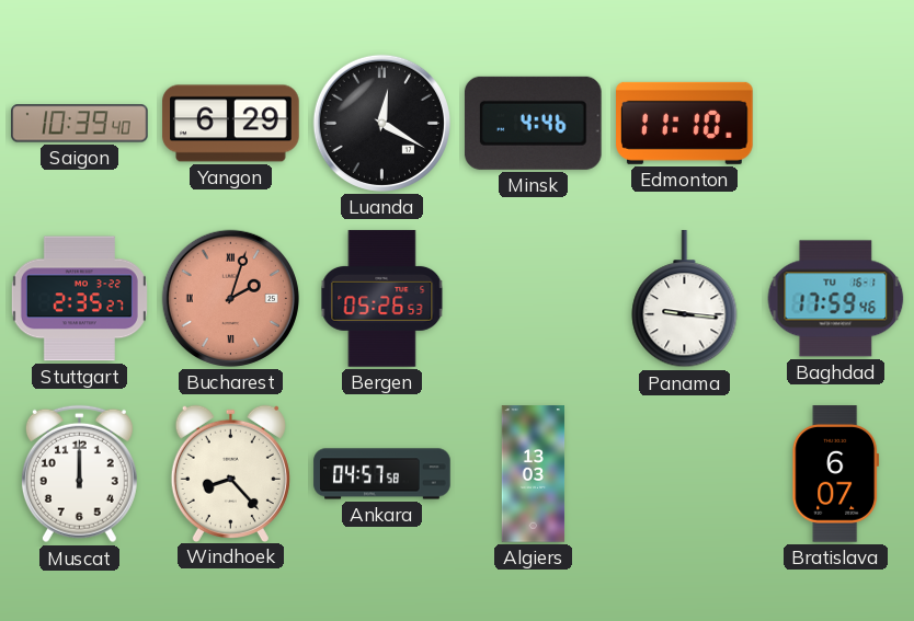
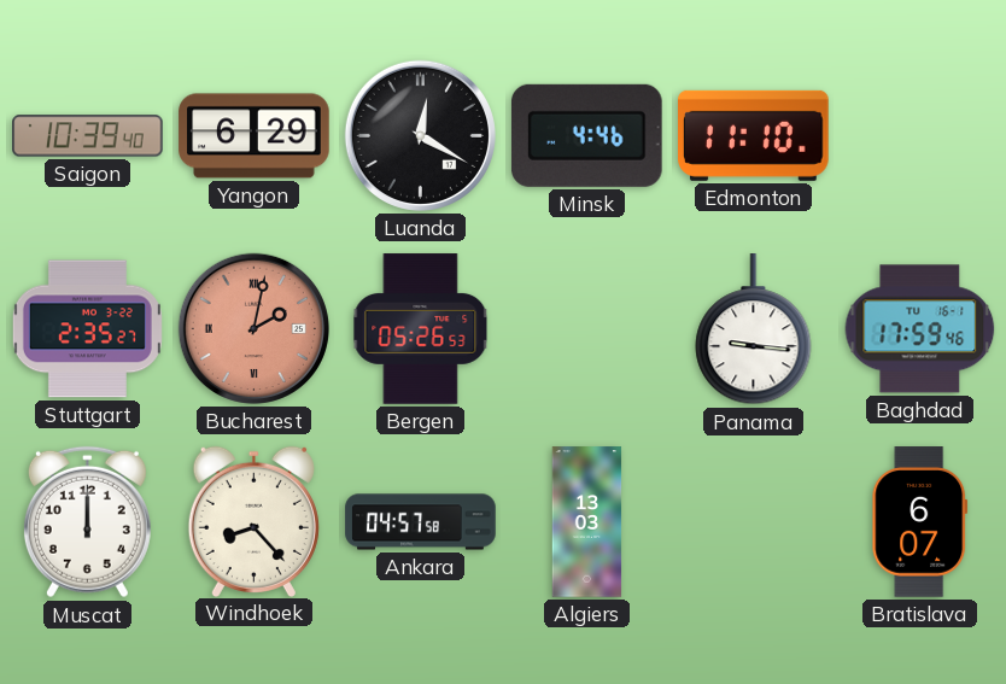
Bucharest: 2:03 -> 2:02
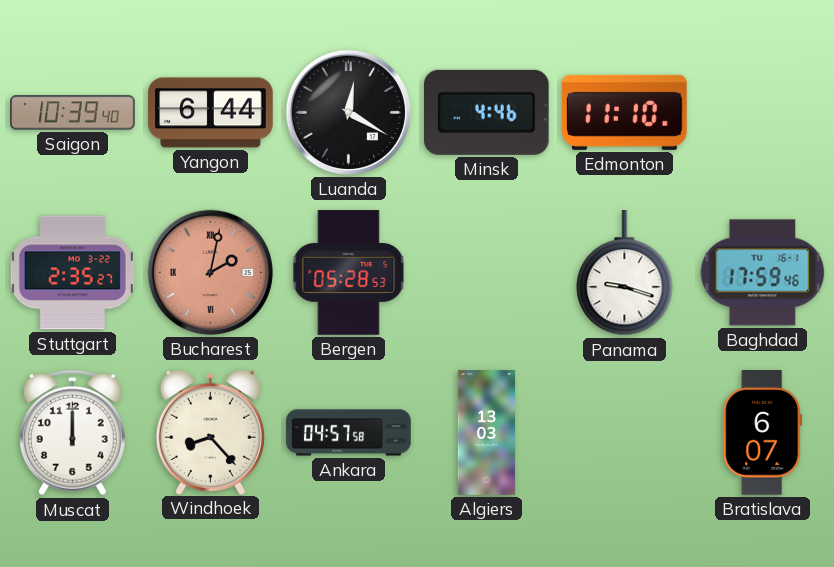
Yangon: 6:29 -> 6:44
Bergen: 05:26 -> 05:28
Panama: 9:16 -> 9:18
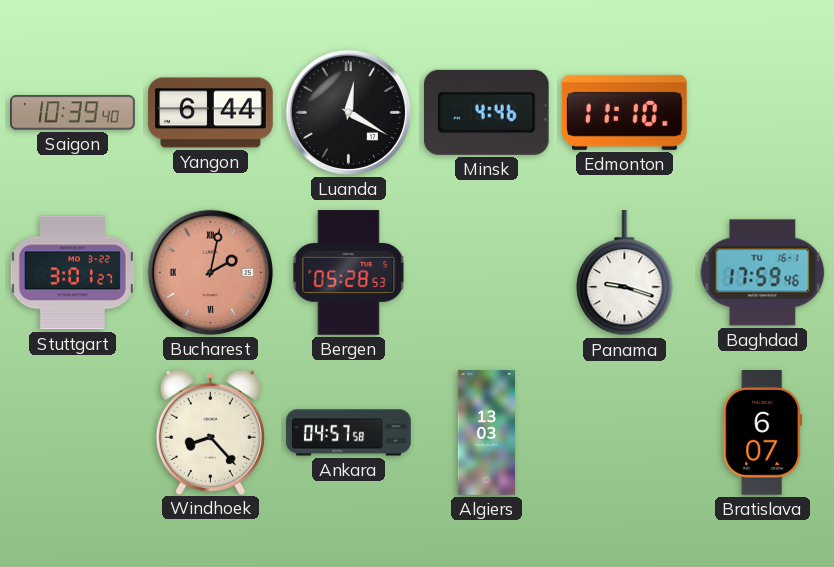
Stuttgart: 2:35 -> 3:01
Muscat: 12:00 -> none
